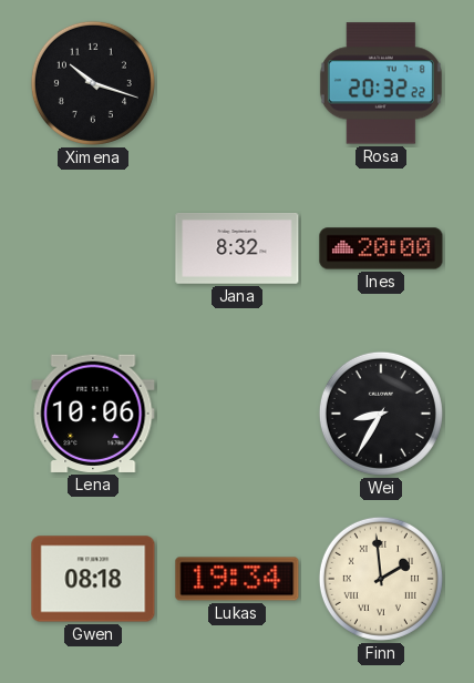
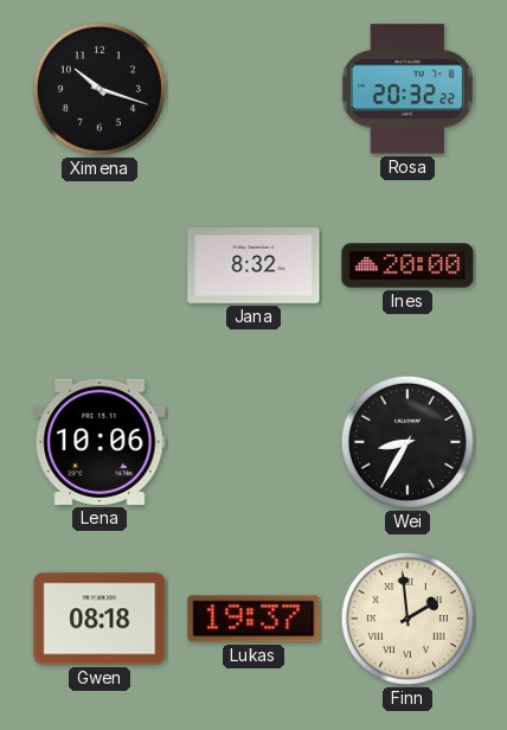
Lukas: 19:34 -> 19:37
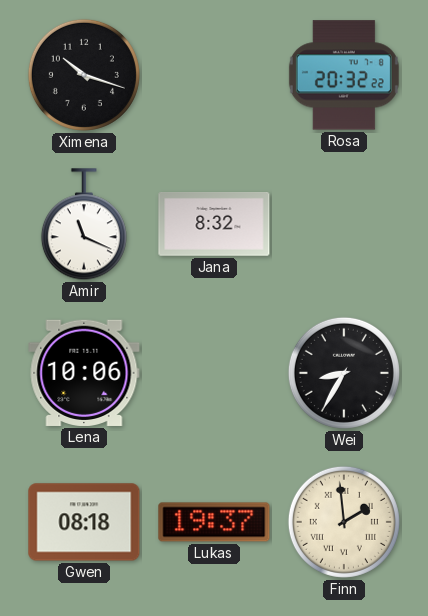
Amir: none -> 11:19
Ines: 20:00 -> none
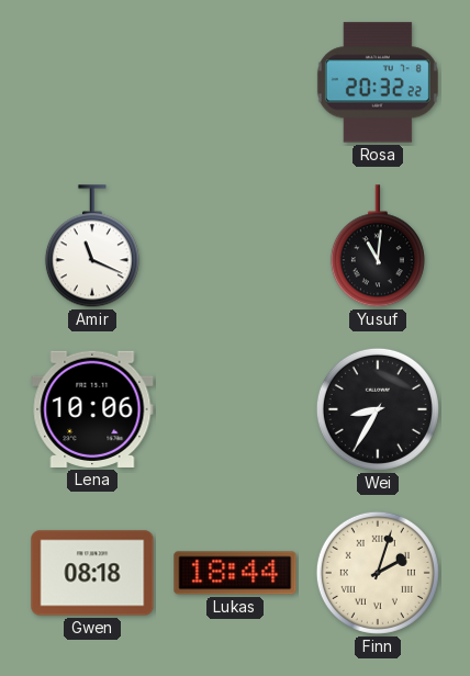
Ximena: 10:18 -> none
Jana: 8:32 -> none
Yusuf: none -> 11:01
Lukas: 19:37 -> 18:44
Finn: 1:59 -> 2:03
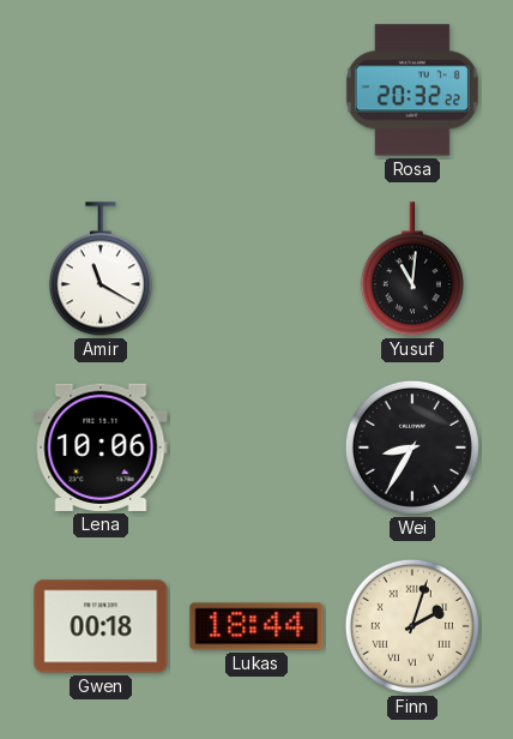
Amir: 11:19 -> 11:20
Gwen: 08:18 -> 00:18
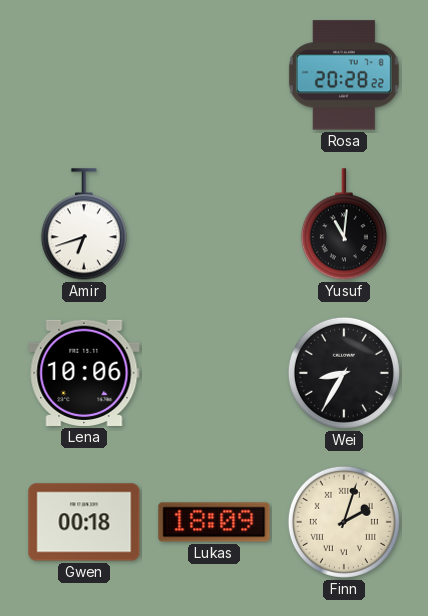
Rosa: 20:32 -> 20:28
Amir: 11:20 -> 6:42
Lukas: 18:44 -> 18:09
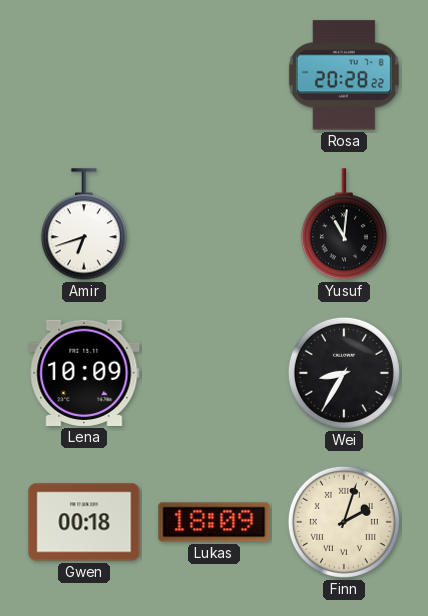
Lena: 10:06 -> 10:09
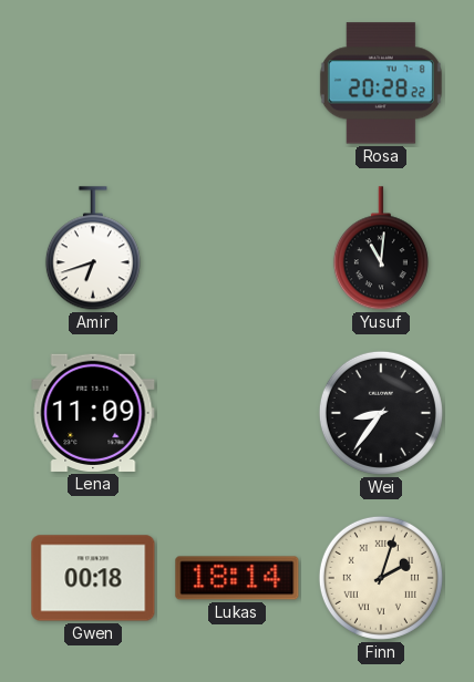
Lena: 10:09 -> 11:09
Wei: 8:35 -> 8:36
Lukas: 18:09 -> 18:14
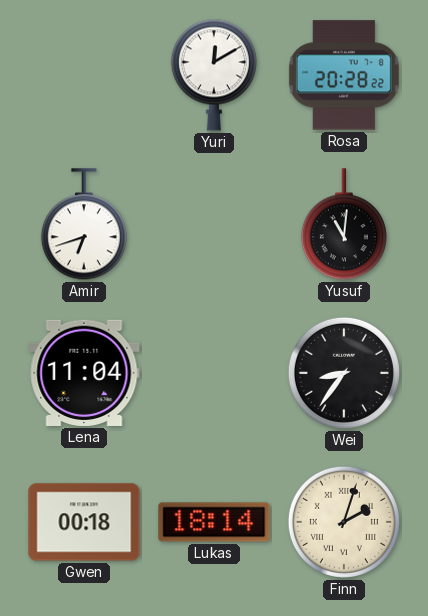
Yuri: none -> 12:10
Lena: 11:09 -> 11:04
